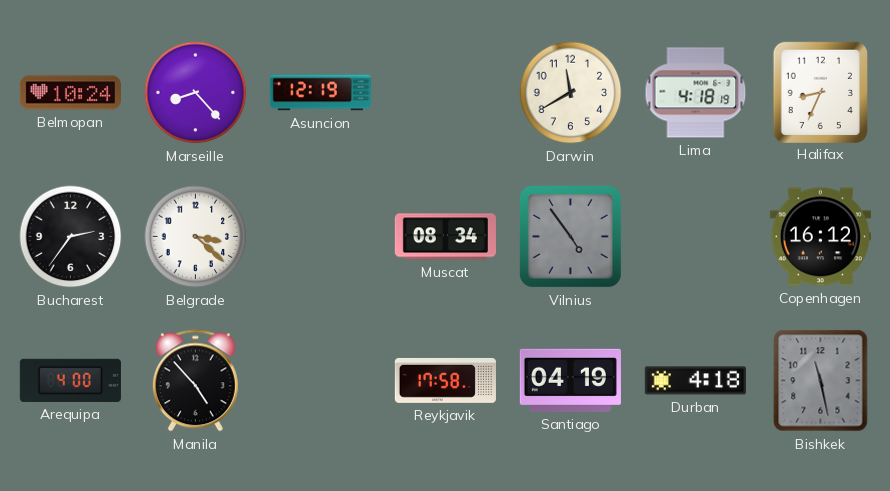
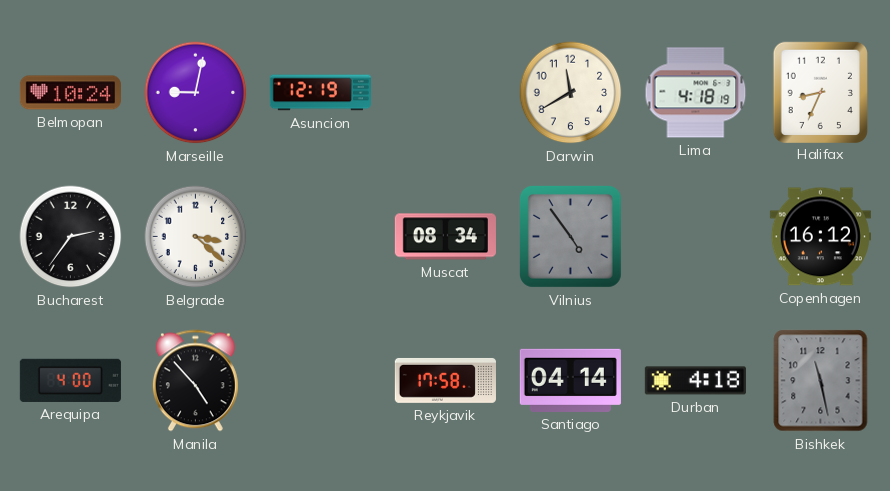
Marseille: 8:23 -> 9:02
Santiago: 04:19 -> 04:14
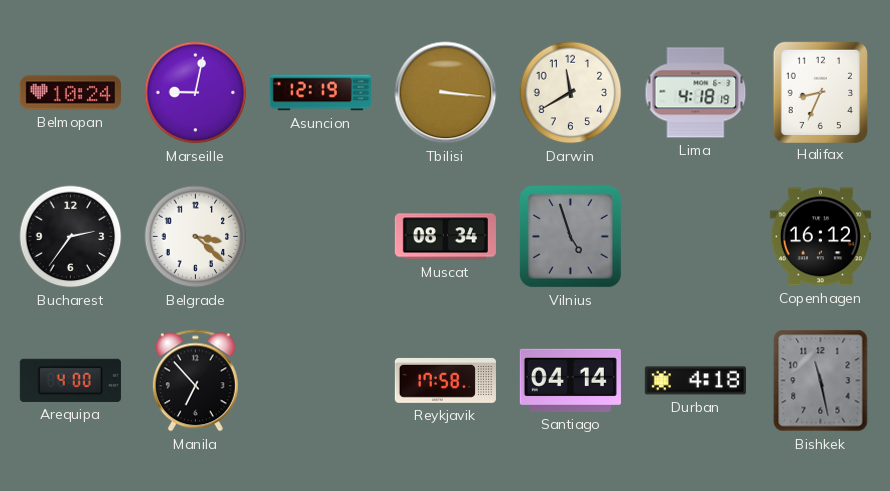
Tbilisi: none -> 3:16
Vilnius: 4:54 -> 4:57
Manila: 4:53 -> 6:53
